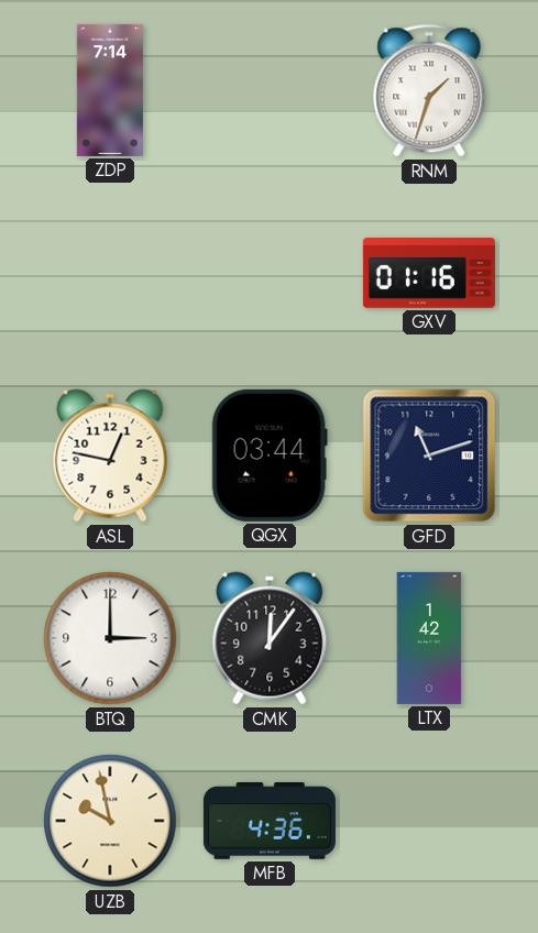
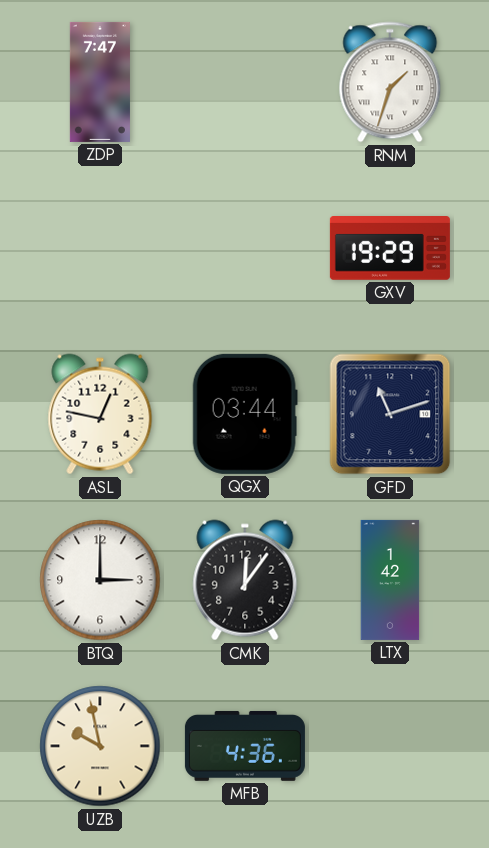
ZDP: 7:14 -> 7:47
GXV: 01:16 -> 19:29
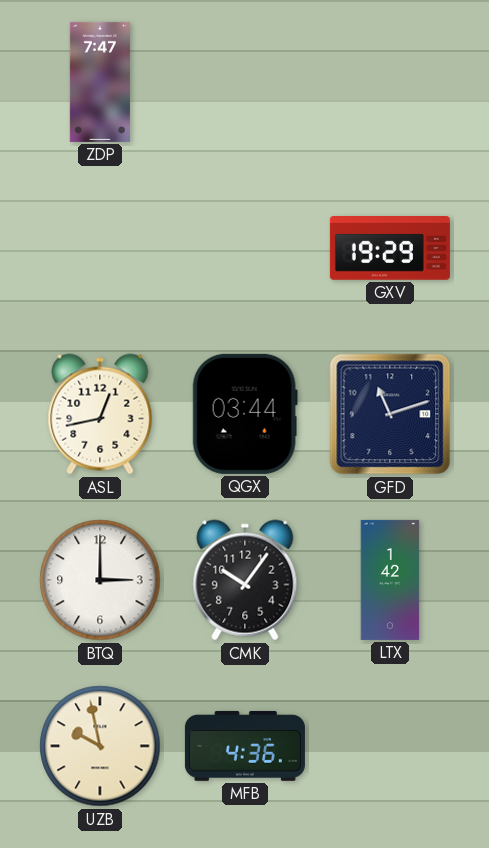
RNM: 1:33 -> none
ASL: 12:47 -> 12:43
CMK: 12:06 -> 10:06
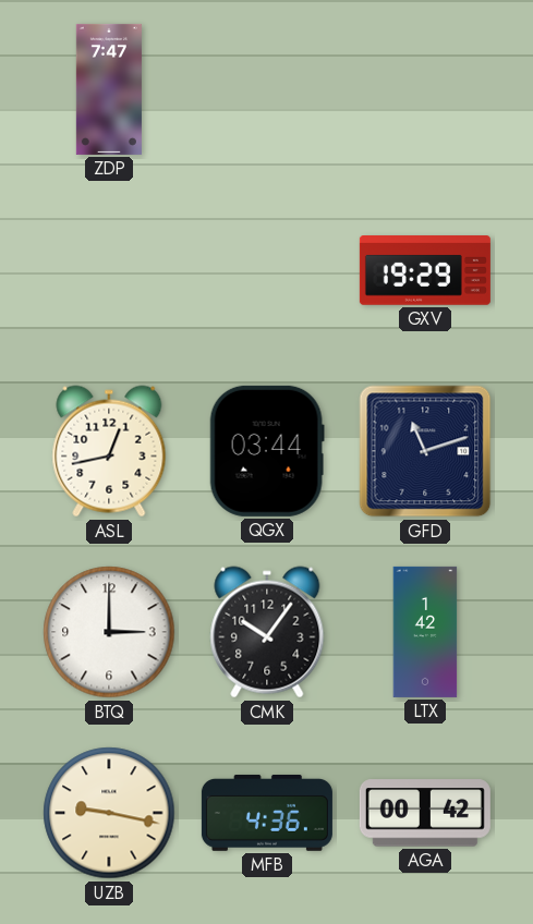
UZB: 9:58 -> 9:17
AGA: none -> 00:42
